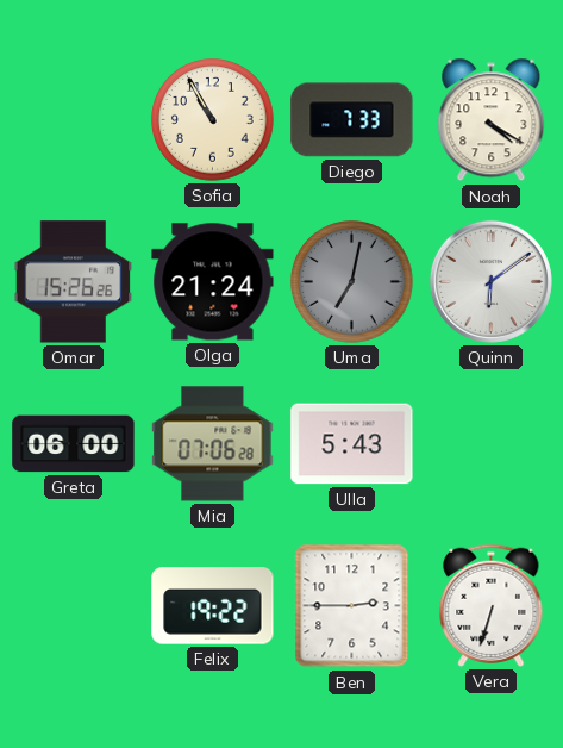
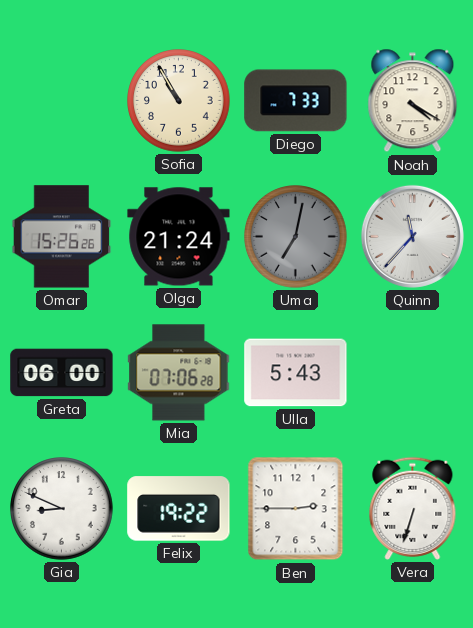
Quinn: 6:09 -> 11:37
Gia: none -> 8:49
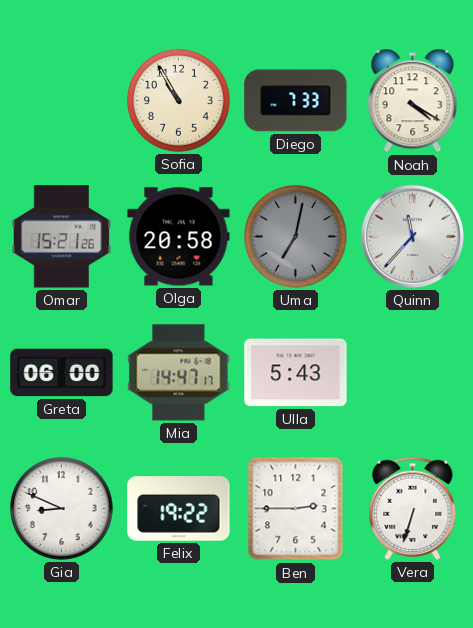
Omar: 15:26 -> 15:21
Olga: 21:24 -> 20:58
Mia: 07:06 -> 14:47
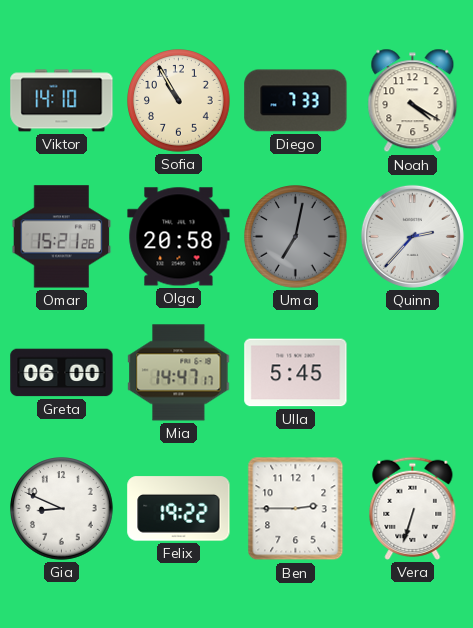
Viktor: none -> 14:10
Quinn: 11:37 -> 2:37
Ulla: 5:43 -> 5:45
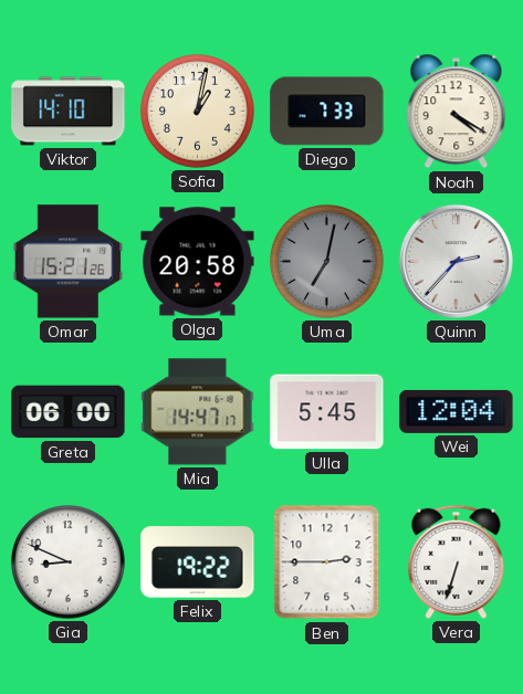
Sofia: 10:55 -> 1:02
Wei: none -> 12:04
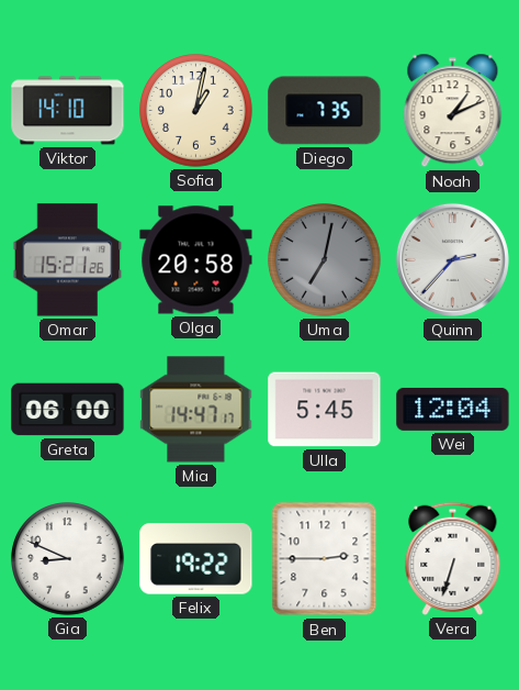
Diego: 7:33 -> 7:35
Noah: 4:20 -> 1:11
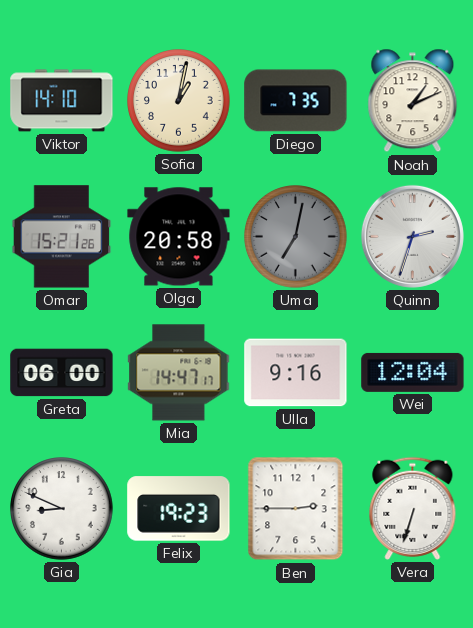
Quinn: 2:37 -> 2:33
Ulla: 5:45 -> 9:16
Felix: 19:22 -> 19:23
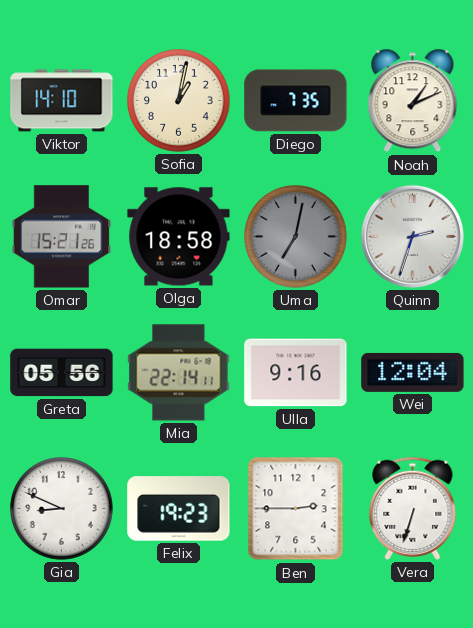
Olga: 20:58 -> 18:58
Greta: 06:00 -> 05:56
Mia: 14:47 -> 22:14
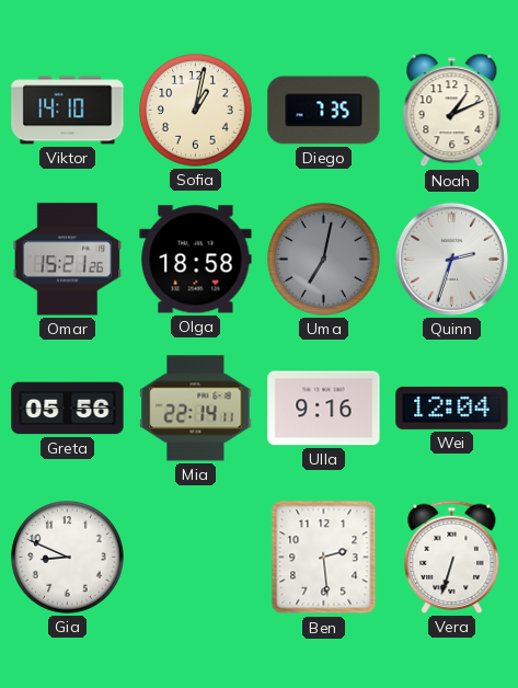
Felix: 19:23 -> none
Ben: 2:45 -> 2:29
